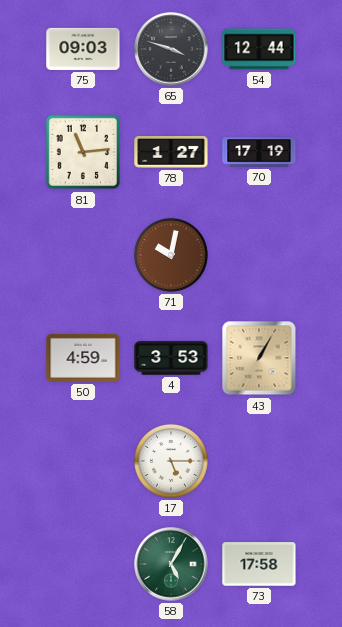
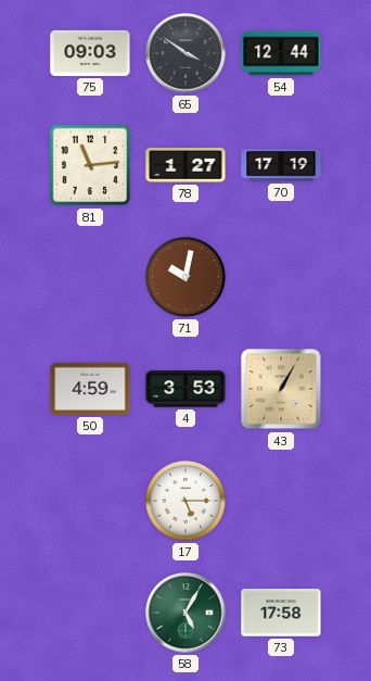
65: 3:48 -> 3:51
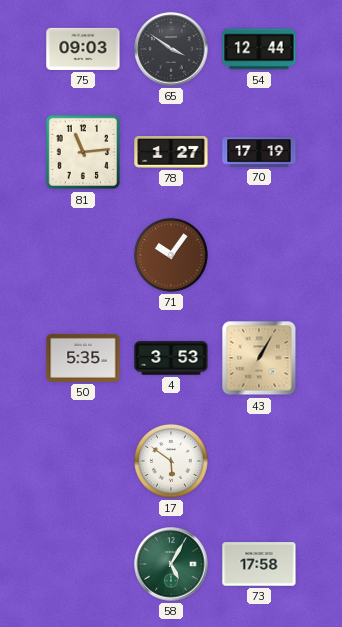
71: 10:02 -> 10:06
50: 4:59 -> 5:35
17: 5:15 -> 5:51
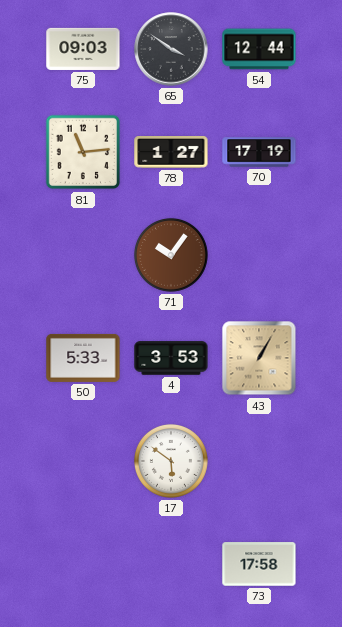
50: 5:35 -> 5:33
58: 5:05 -> none
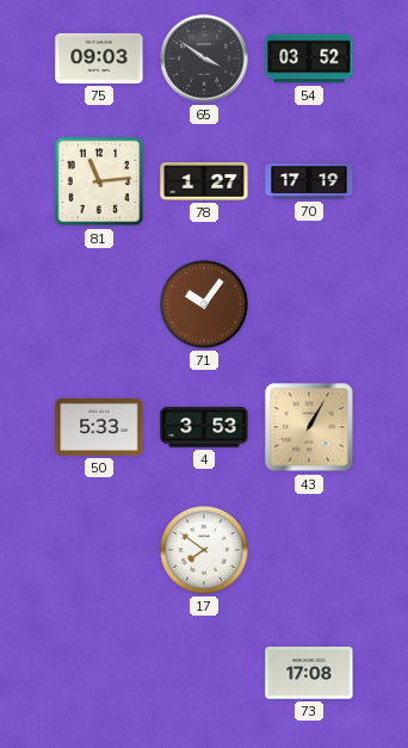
54: 12:44 -> 03:52
17: 5:51 -> 7:51
73: 17:58 -> 17:08
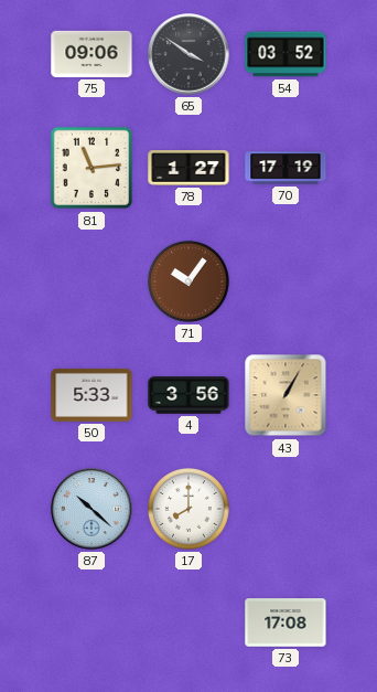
75: 09:03 -> 09:06
4: 3:53 -> 3:56
87: none -> 10:22
17: 7:51 -> 8:00
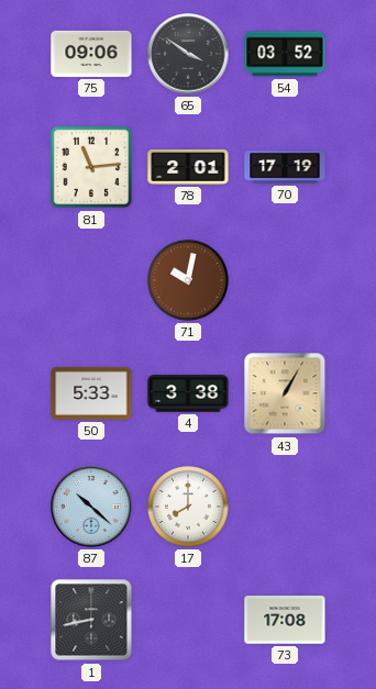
78: 1:27 -> 2:01
71: 10:06 -> 10:02
4: 3:56 -> 3:38
1: none -> 8:43
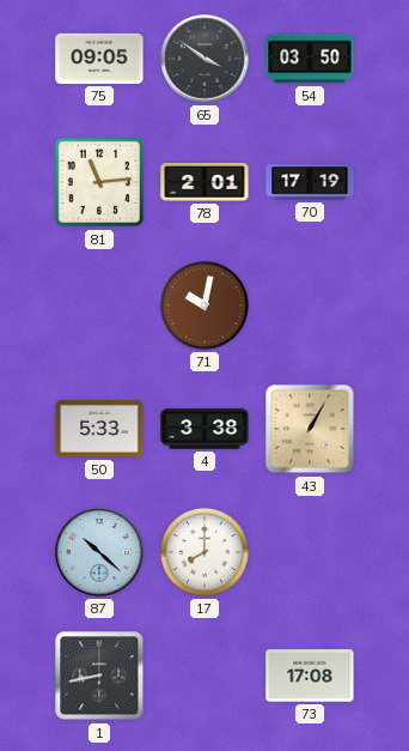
75: 09:06 -> 09:05
54: 03:52 -> 03:50
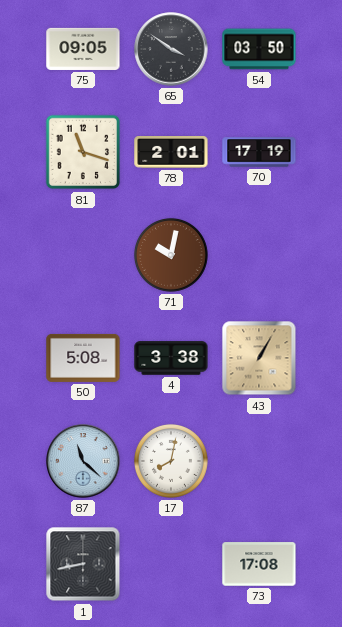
81: 11:14 -> 11:18
50: 5:33 -> 5:08
87: 10:22 -> 11:22
17: 8:00 -> 8:02
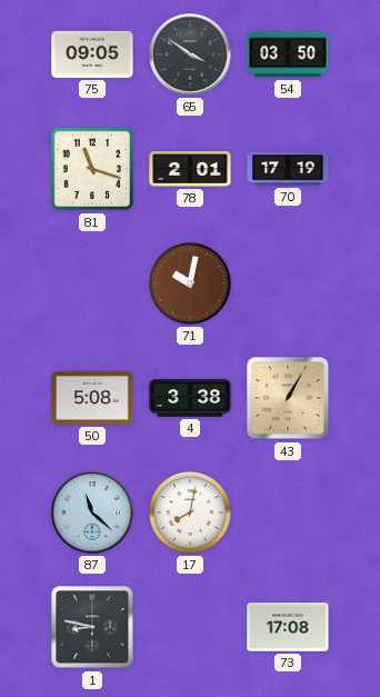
1: 8:43 -> 8:47
